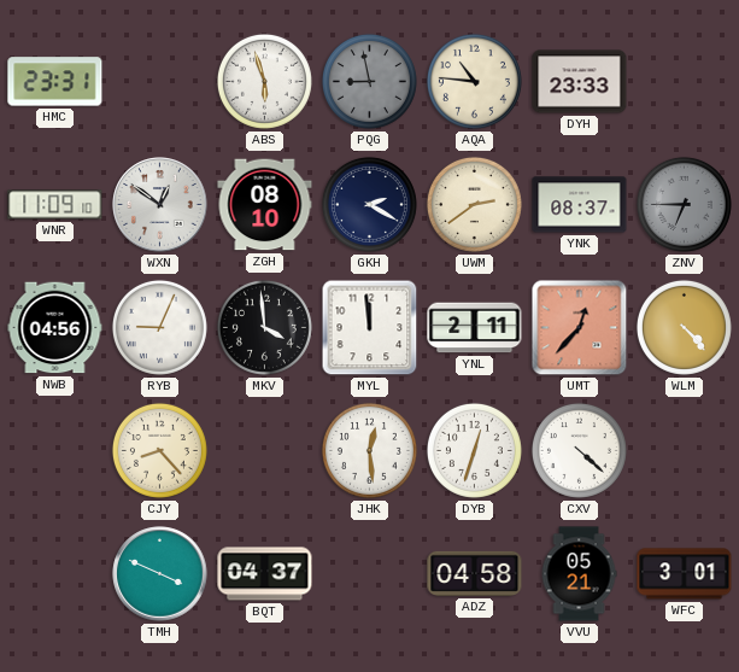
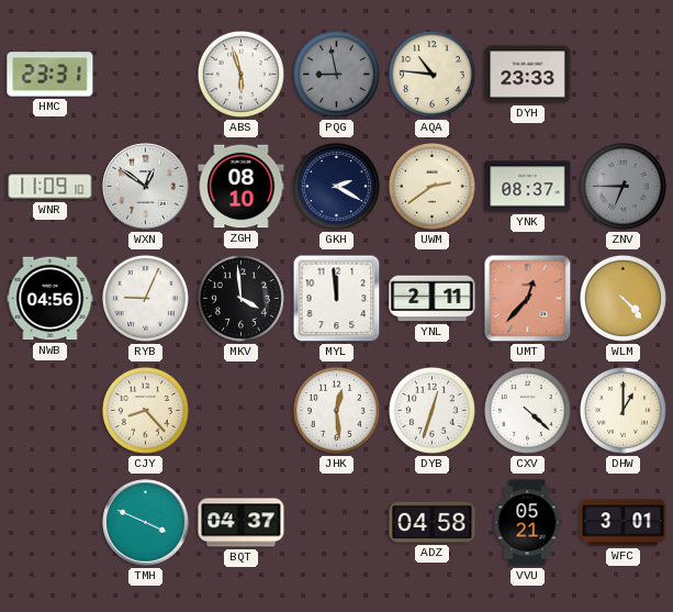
DHW: none -> 1:00
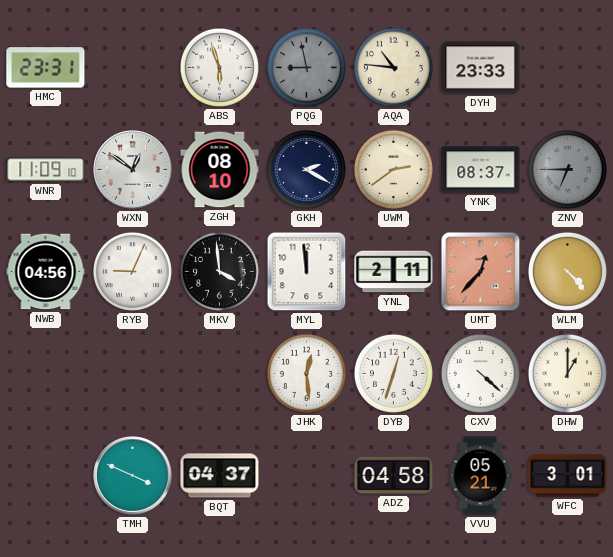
CJY: 8:23 -> none
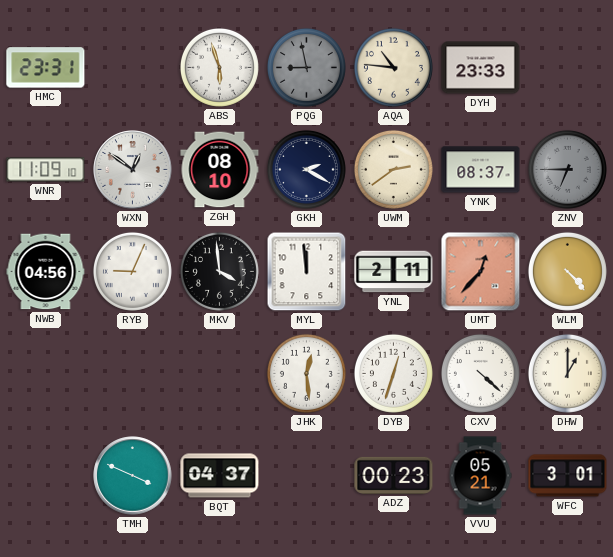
ADZ: 04:58 -> 00:23
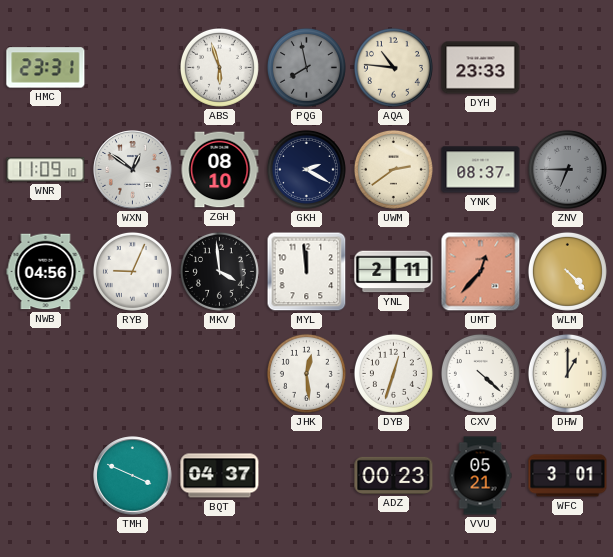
PQG: 8:58 -> 7:58
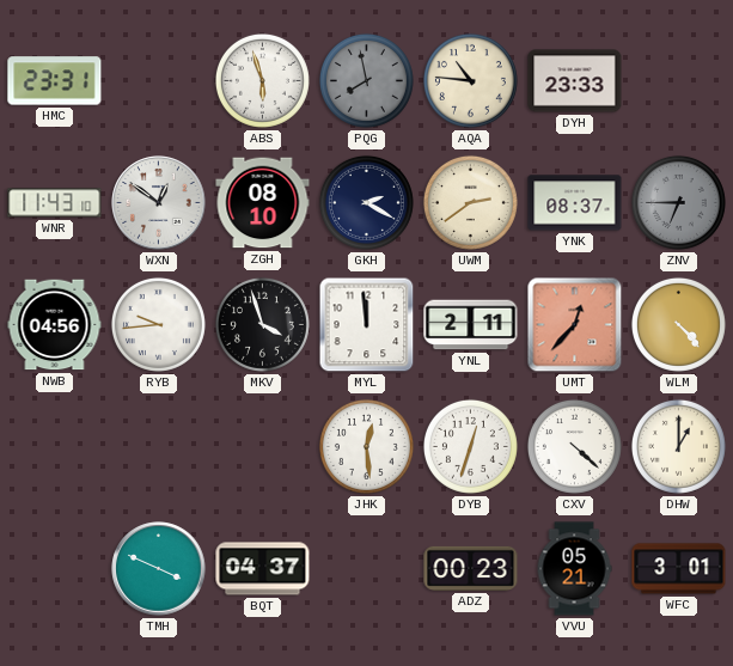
WNR: 11:09 -> 11:43
RYB: 9:04 -> 9:44
MKV: 3:59 -> 3:57
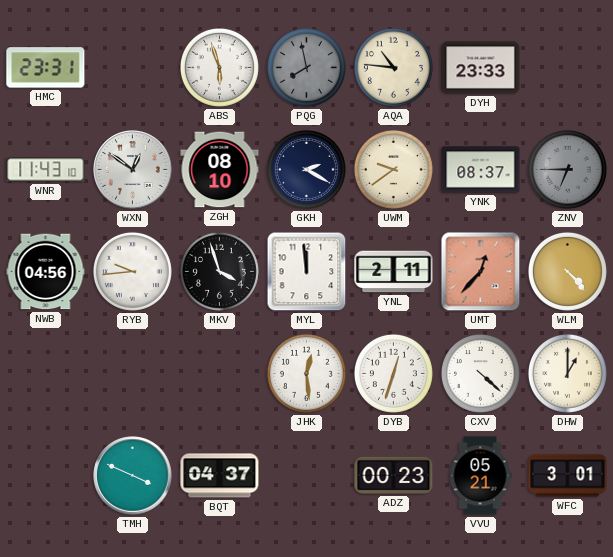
UWM: 2:39 -> 9:39
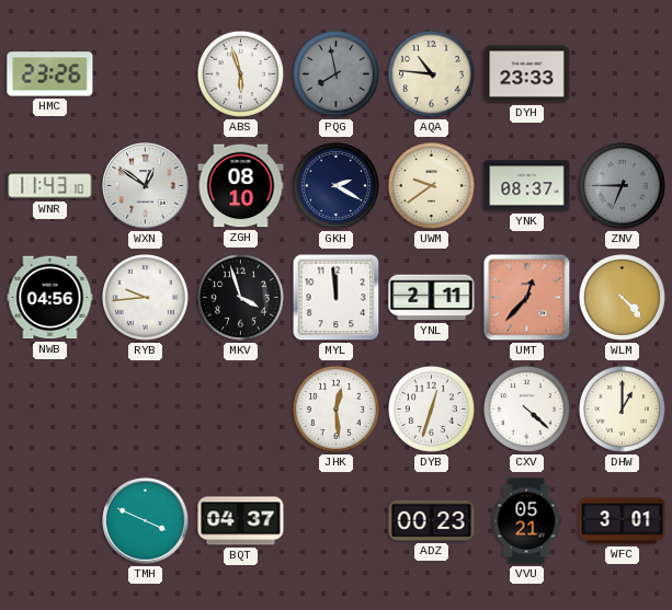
HMC: 23:31 -> 23:26
